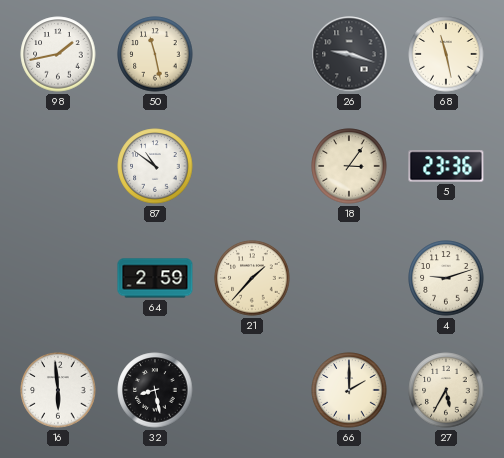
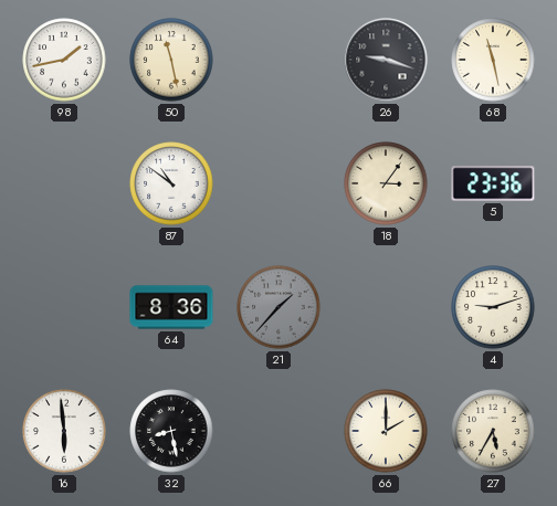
64: 2:59 -> 8:36
21 dial: cream -> grey
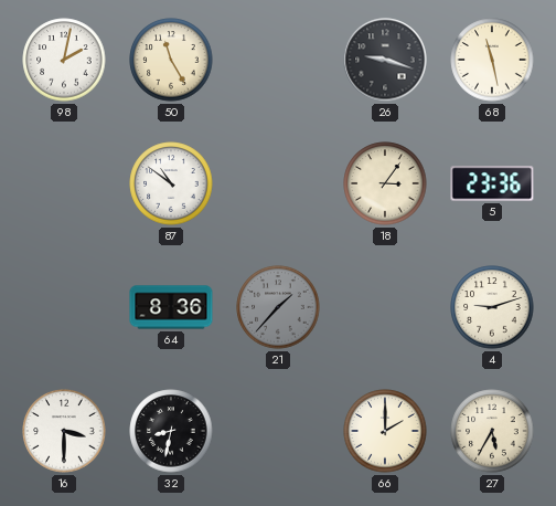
98: 1:43 -> 2:02
50: 11:28 -> 11:25
16: 5:59 -> 3:30
32: 8:28 -> 8:32
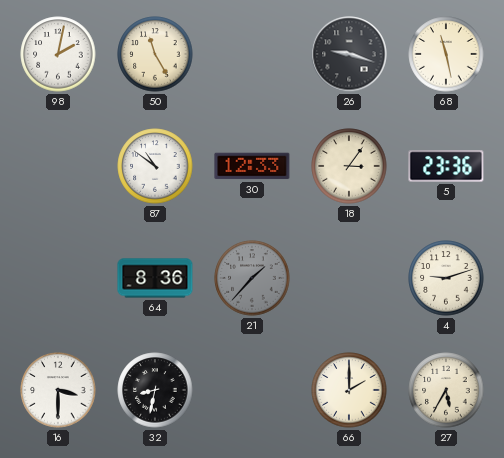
30: none -> 12:33
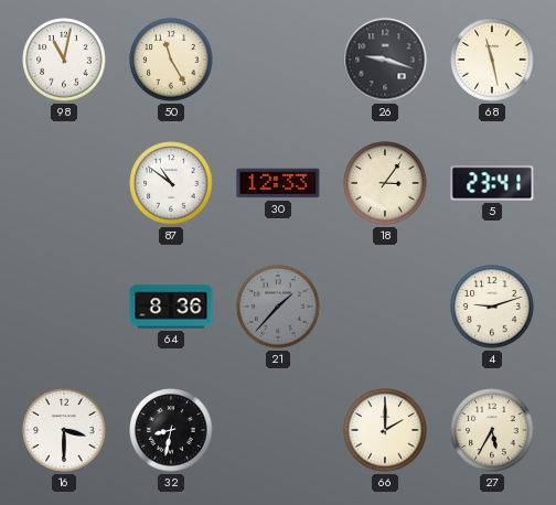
98: 2:02 -> 11:02
5: 23:36 -> 23:41
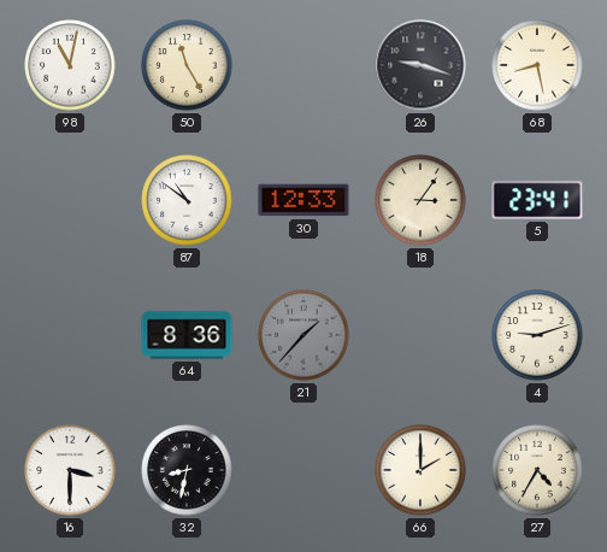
68: 11:28 -> 8:28
27: 5:35 -> 4:35
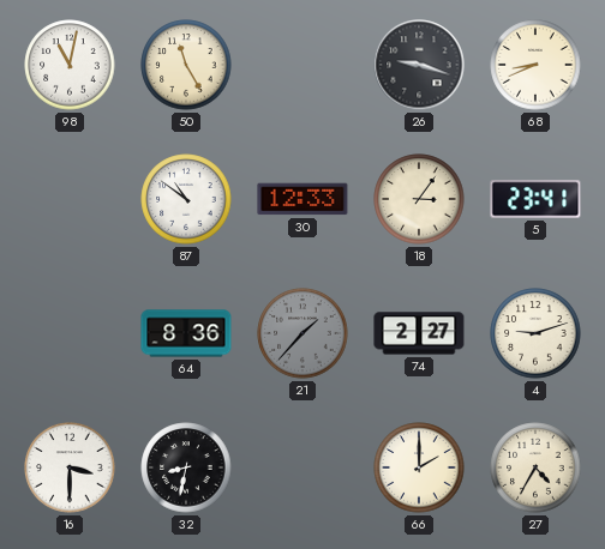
68: 8:28 -> 8:41
74: none -> 2:27
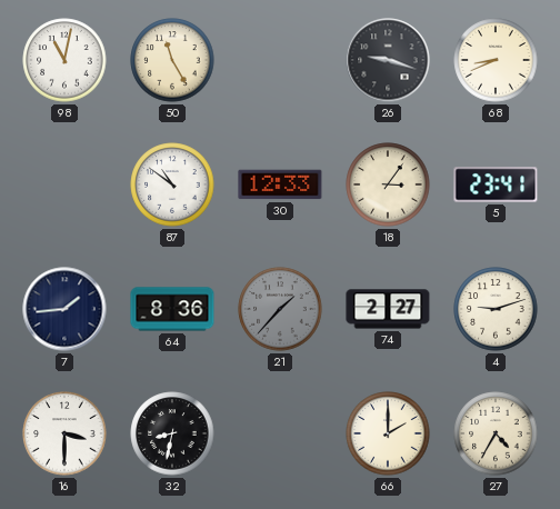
7: none -> 1:44
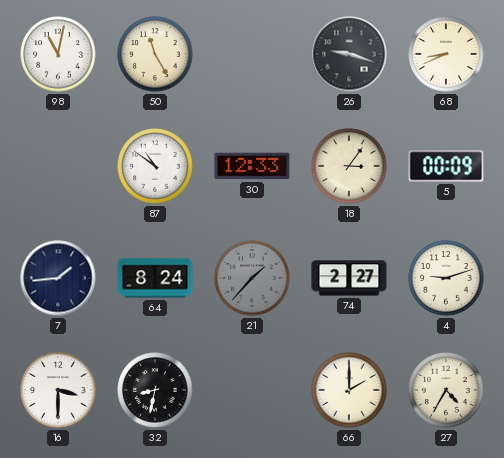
5: 23:41 -> 00:09
64: 8:36 -> 8:24
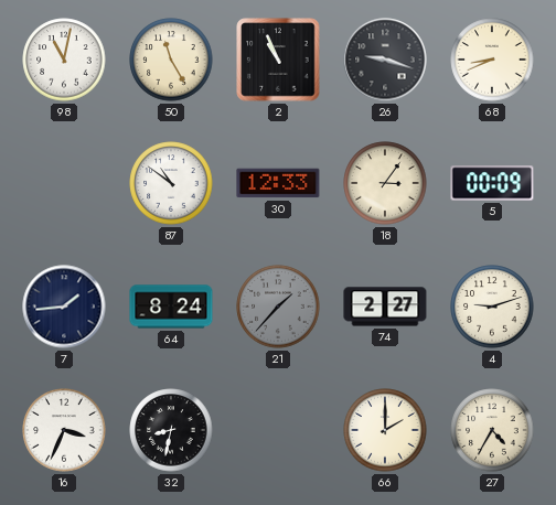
2: none -> 10:56
16: 3:30 -> 3:34
